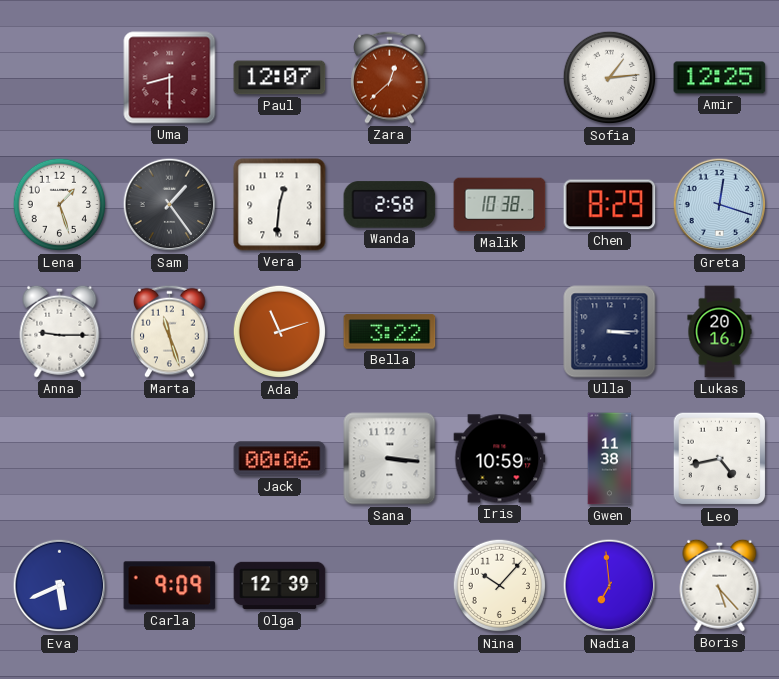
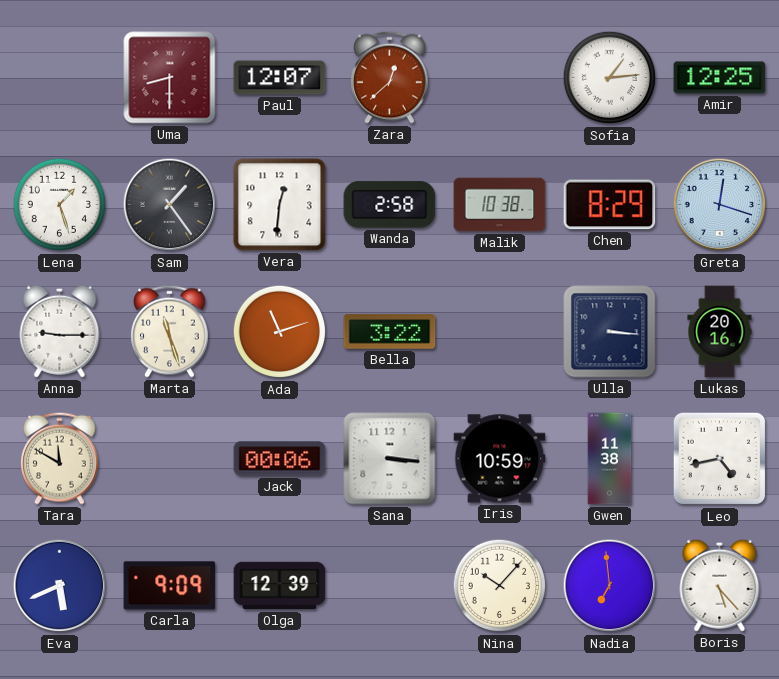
Ulla: 3:15 -> 3:16
Tara: none -> 11:50
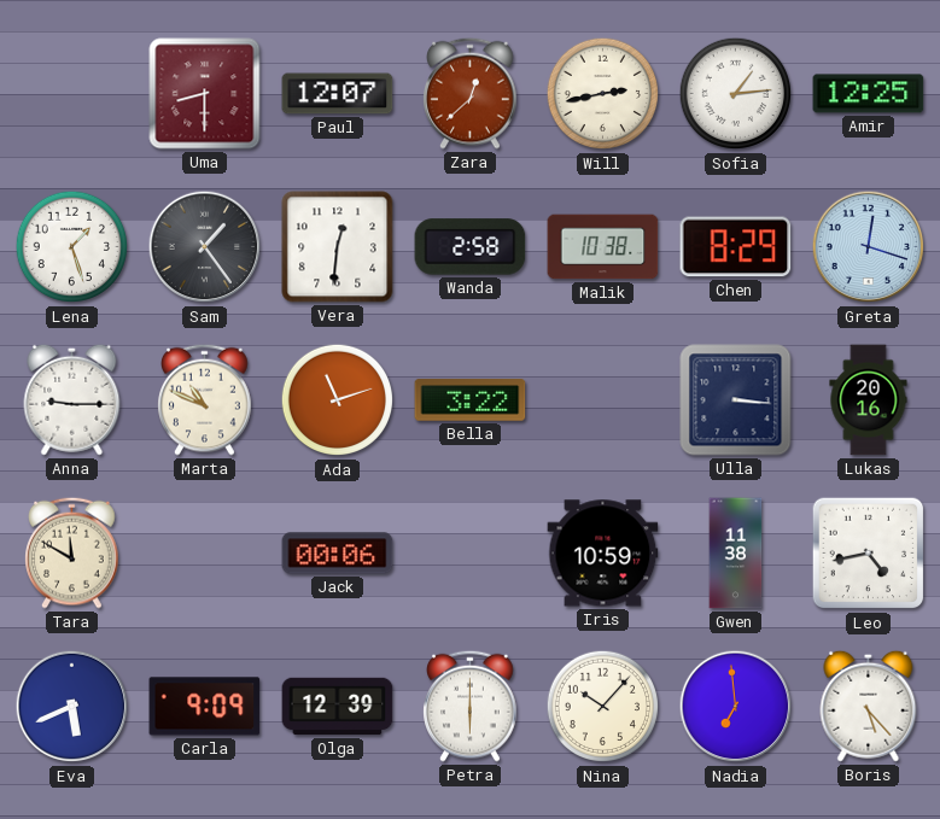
Will: none -> 2:43
Marta: 11:27 -> 10:49
Sana: 3:16 -> none
Petra: none -> 6:00
